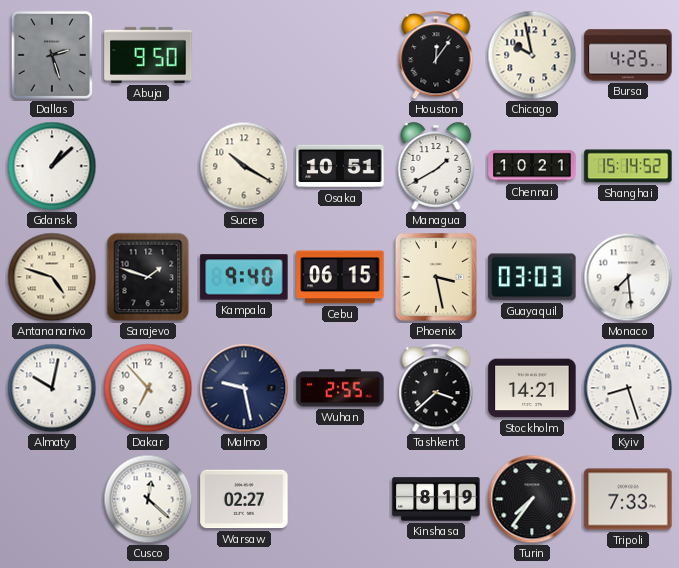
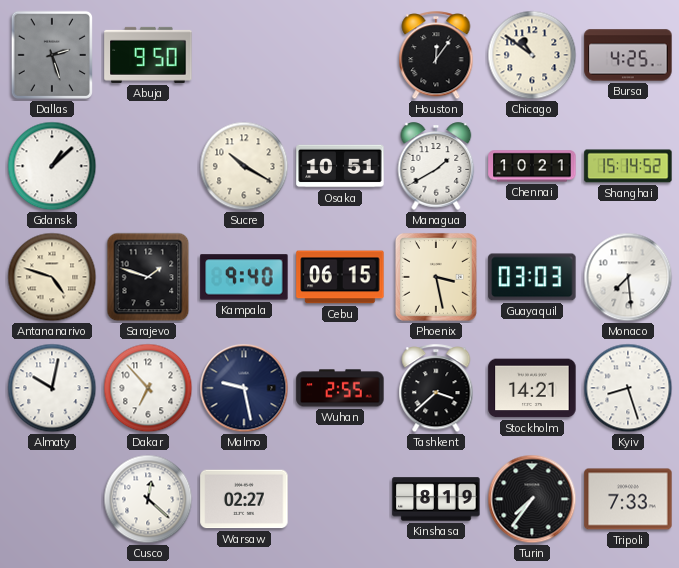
Chicago: 9:58 -> 10:51
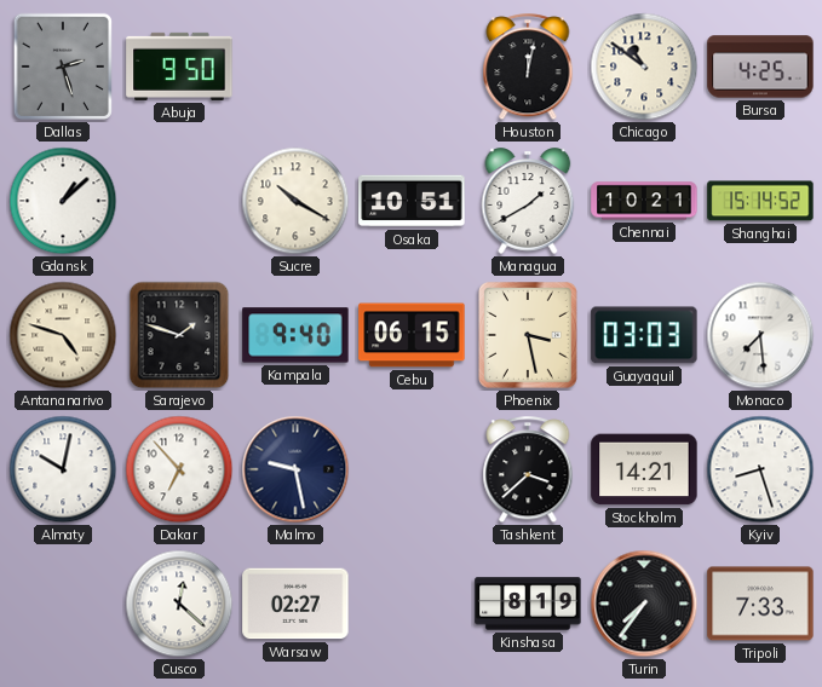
Houston: 12:06 -> 12:02
Wuhan: 2:55 -> none
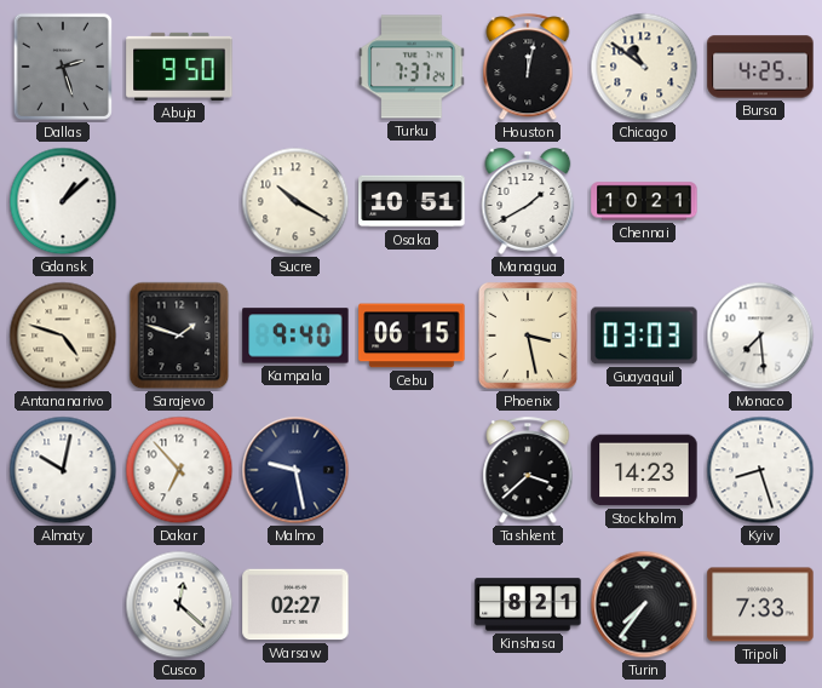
Turku: none -> 7:37
Shanghai: 15:14 -> none
Stockholm: 14:21 -> 14:23
Kinshasa: 8:19 -> 8:21
